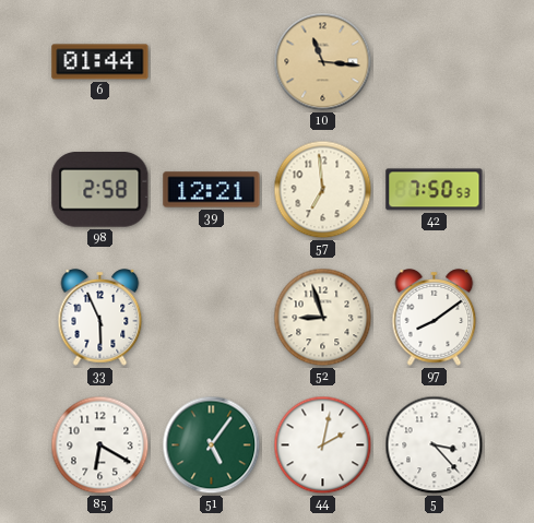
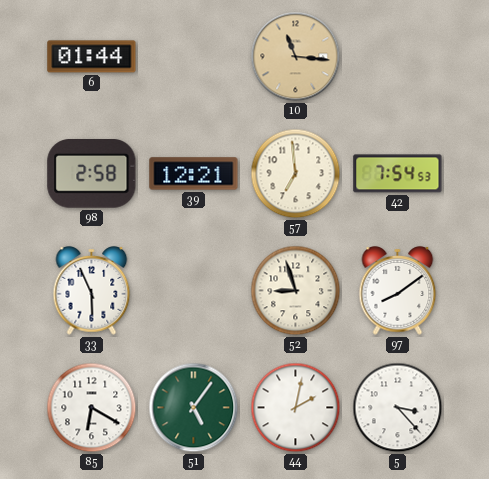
42: 7:50 -> 7:54
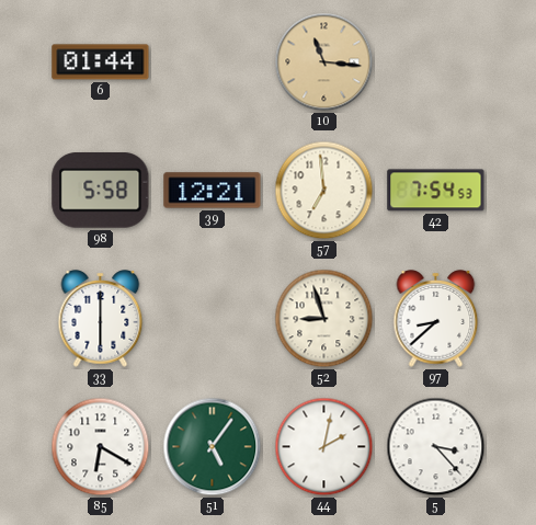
98: 2:58 -> 5:58
33: 5:56 -> 6:00
97: 8:09 -> 8:38
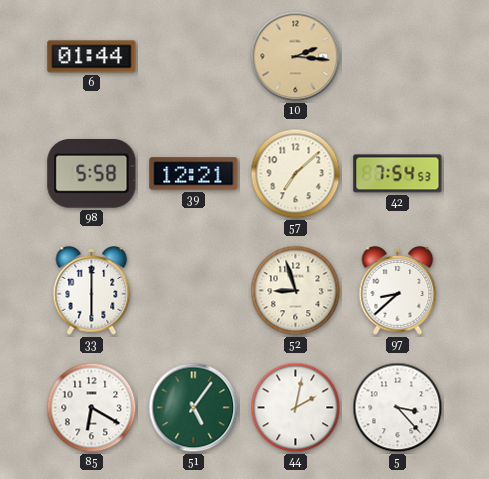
10: 11:16 -> 2:16
57: 6:59 -> 7:08
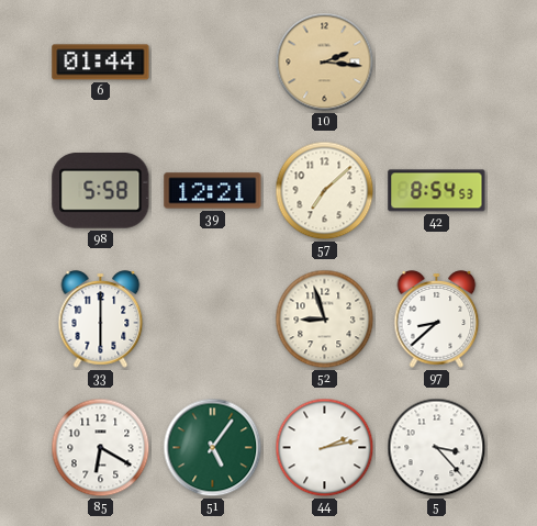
42: 7:54 -> 8:54
44: 2:02 -> 2:13
